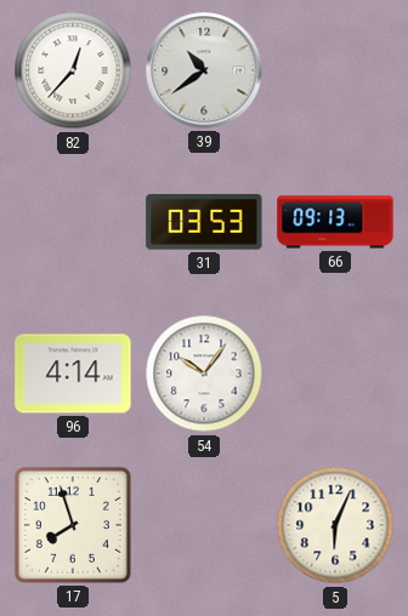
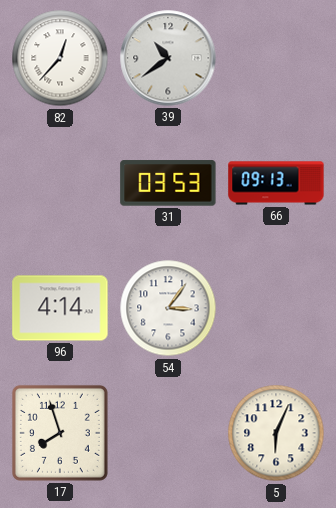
54: 10:06 -> 3:06
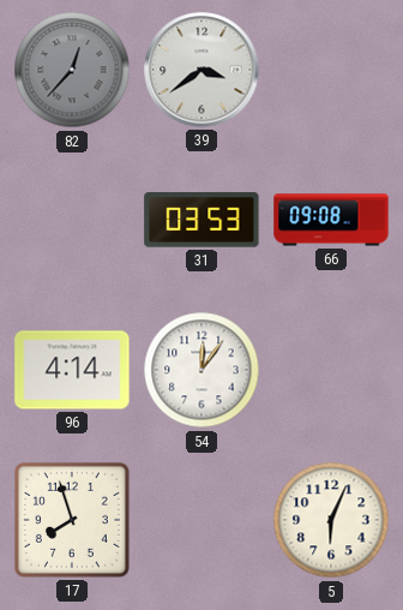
82 dial: white -> grey
39: 10:39 -> 3:39
66: 09:13 -> 09:08
54: 3:06 -> 12:06
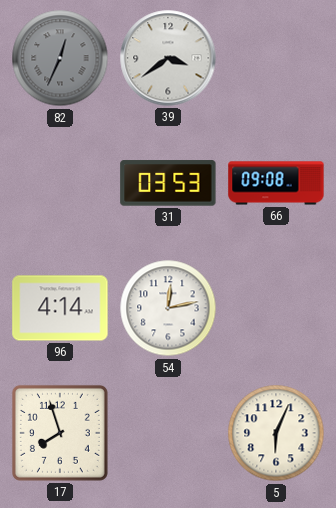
82: 12:37 -> 12:34
54: 12:06 -> 12:13
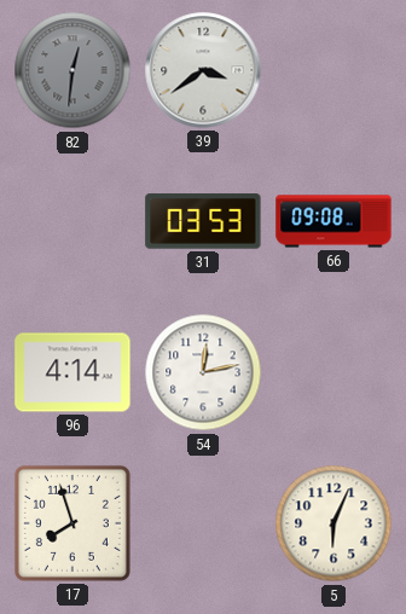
82: 12:34 -> 12:31
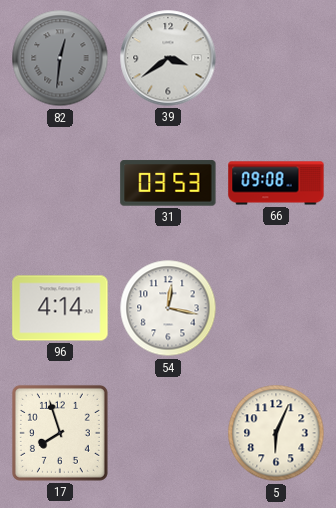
54: 12:13 -> 12:17
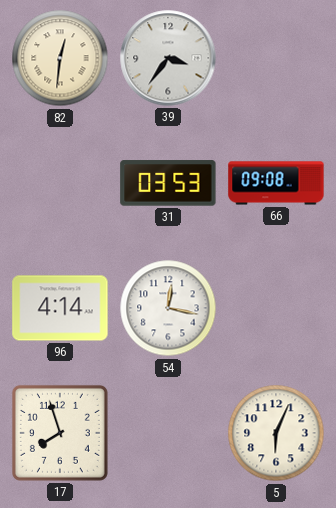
82 dial: grey -> cream
39: 3:39 -> 3:36
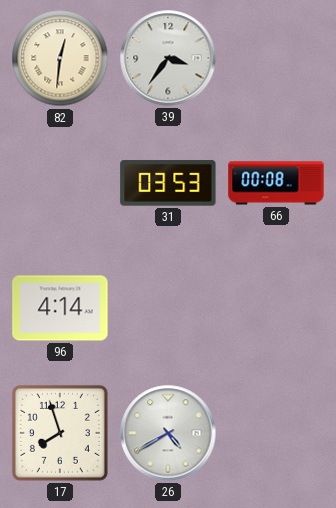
66: 09:08 -> 00:08
54: 12:17 -> none
26: none -> 4:40
5: 6:04 -> none
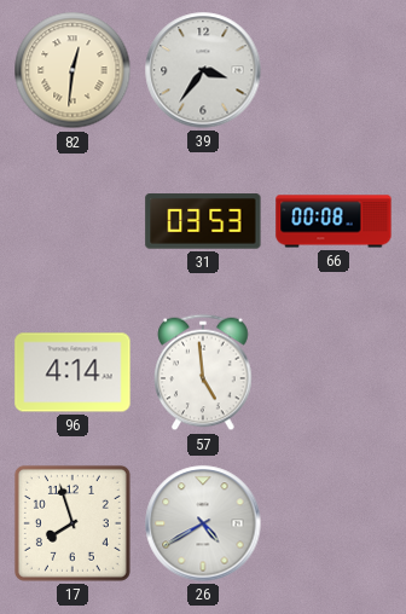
57: none -> 4:59
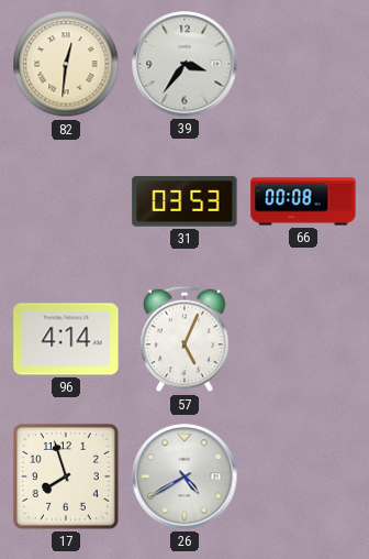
57: 4:59 -> 5:04
